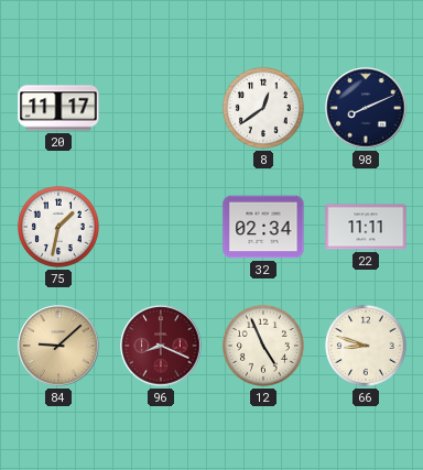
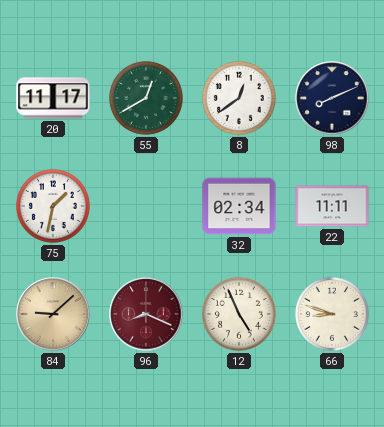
55: none -> 12:40
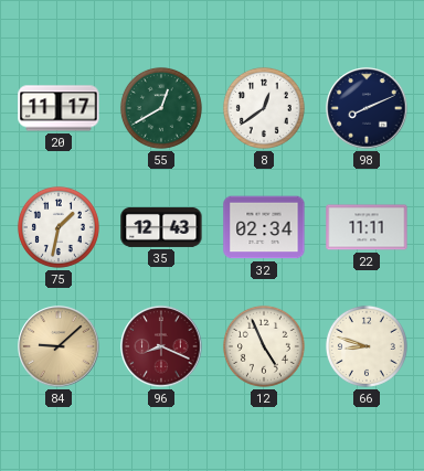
35: none -> 12:43
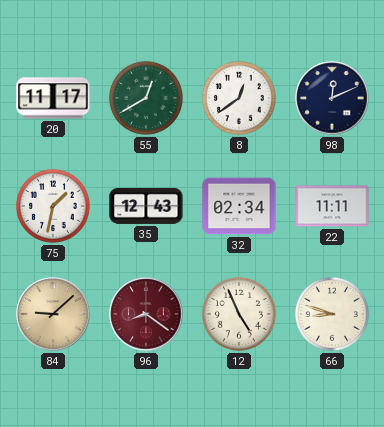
98: 8:11 -> 12:11
96: 8:19 -> 8:21
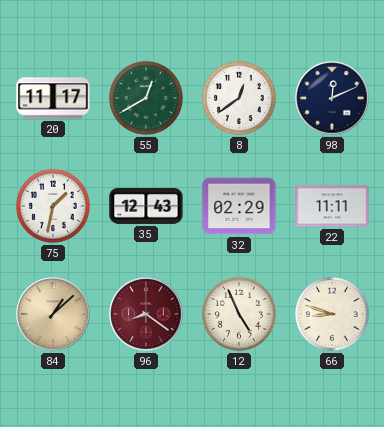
32: 02:34 -> 02:29
84: 9:08 -> 1:08
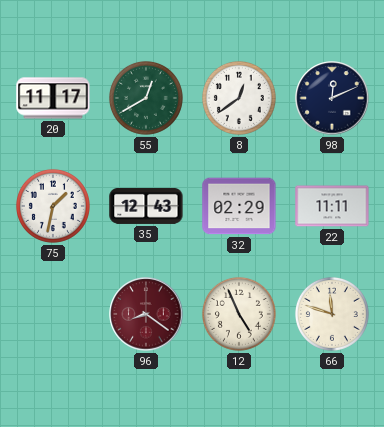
84: 1:08 -> none
66: 8:48 -> 11:48
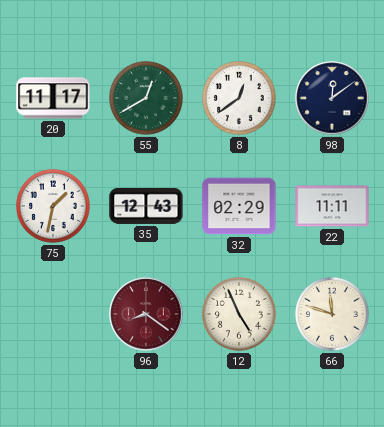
98: 12:11 -> 12:09
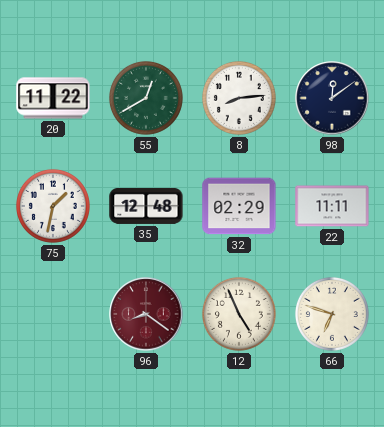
20: 11:17 -> 11:22
8: 12:39 -> 8:14
35: 12:43 -> 12:48
66: 11:48 -> 6:48
